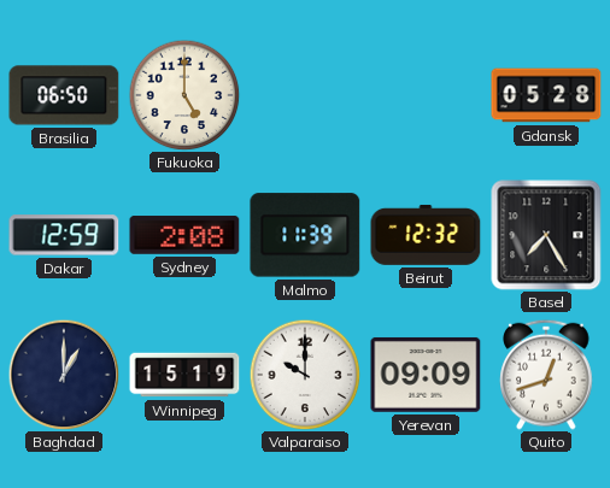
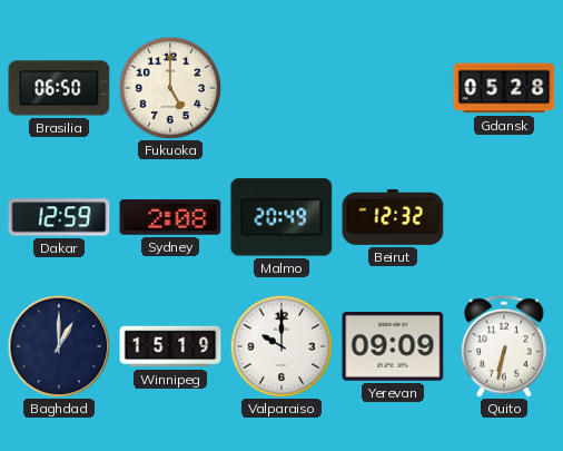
Malmo: 11:39 -> 20:49
Basel: 7:25 -> none
Quito: 12:42 -> 6:32
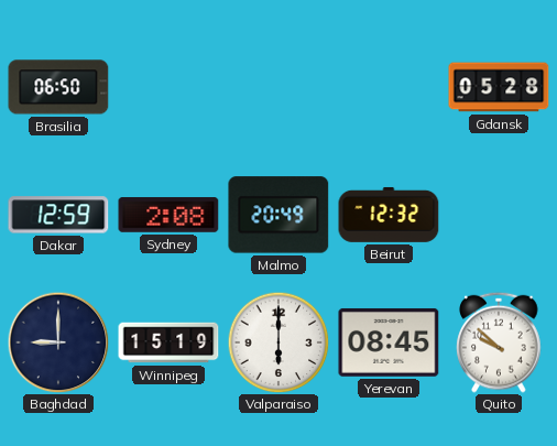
Fukuoka: 5:00 -> none
Baghdad: 1:00 -> 9:00
Valparaiso: 10:00 -> 6:00
Yerevan: 09:09 -> 08:45
Quito: 6:32 -> 9:52
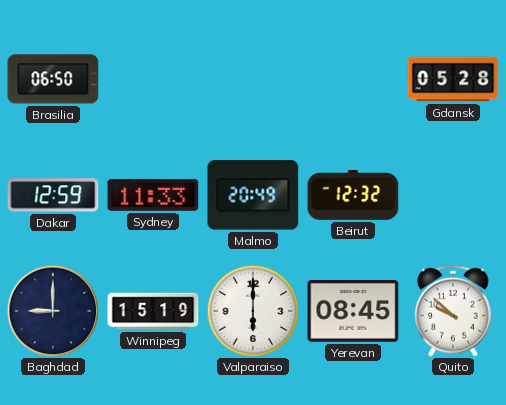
Sydney: 2:08 -> 11:33
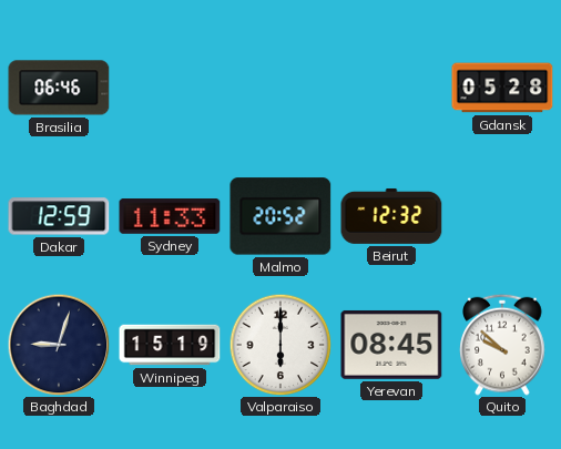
Brasilia: 06:50 -> 06:46
Malmo: 20:49 -> 20:52
Baghdad: 9:00 -> 9:03
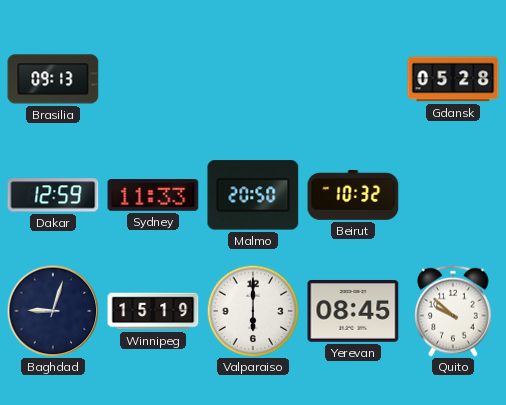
Brasilia: 06:46 -> 09:13
Malmo: 20:52 -> 20:50
Beirut: 12:32 -> 10:32
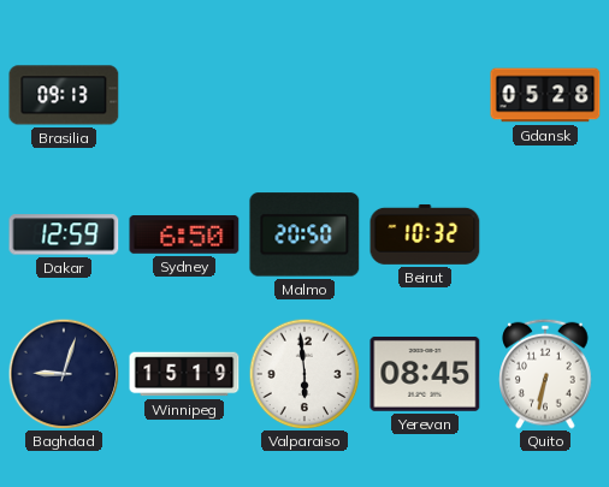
Sydney: 11:33 -> 6:50
Valparaiso: 6:00 -> 5:59
Quito: 9:52 -> 6:32
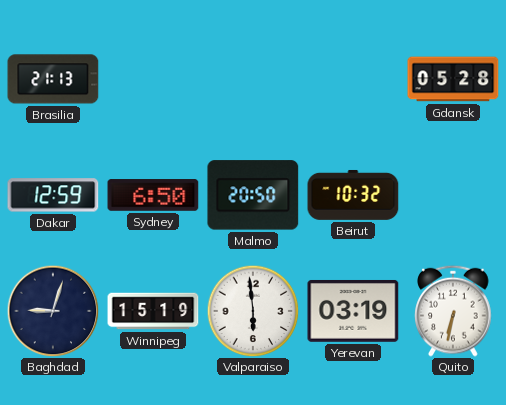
Brasilia: 09:13 -> 21:13
Yerevan: 08:45 -> 03:19
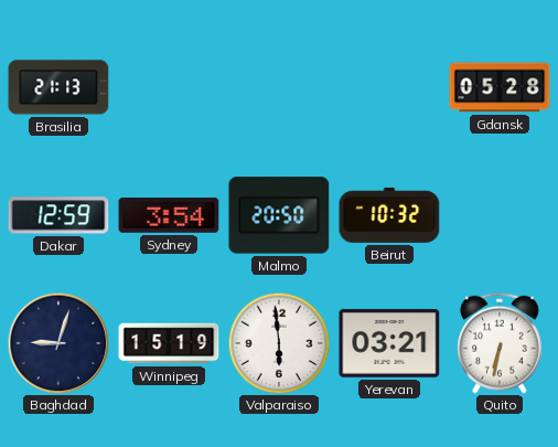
Sydney: 6:50 -> 3:54
Yerevan: 03:19 -> 03:21
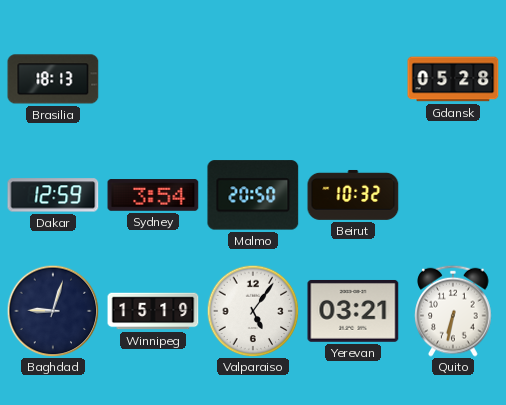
Brasilia: 21:13 -> 18:13
Valparaiso: 5:59 -> 5:06
